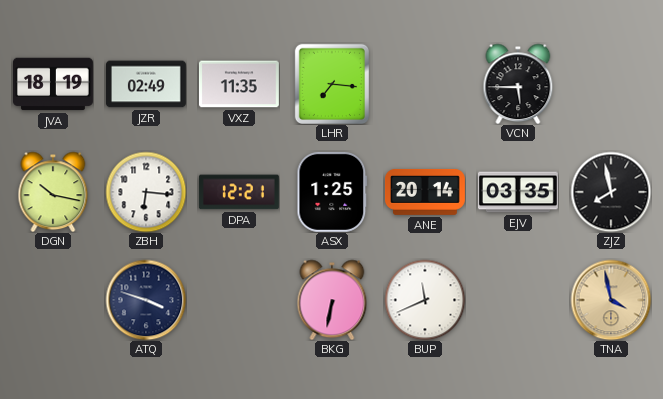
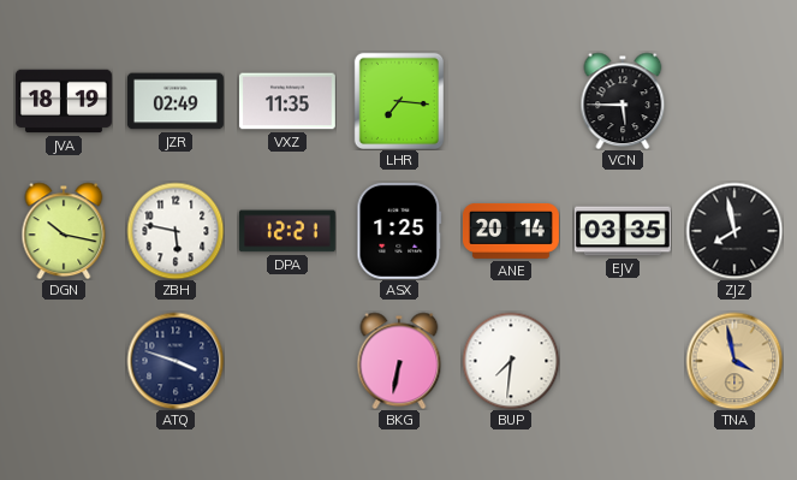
ZBH: 6:16 -> 5:47
BUP: 11:41 -> 7:31
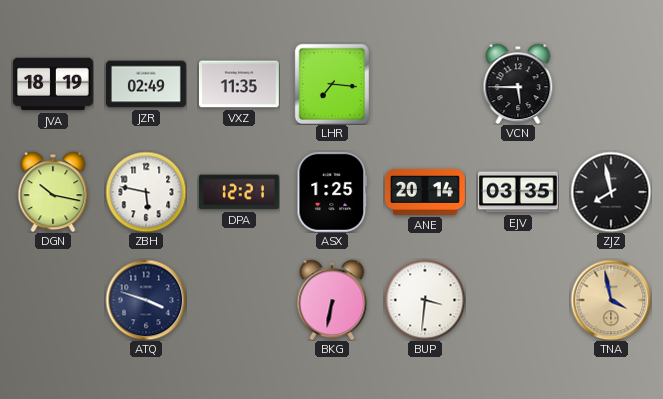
BUP: 7:31 -> 3:31
